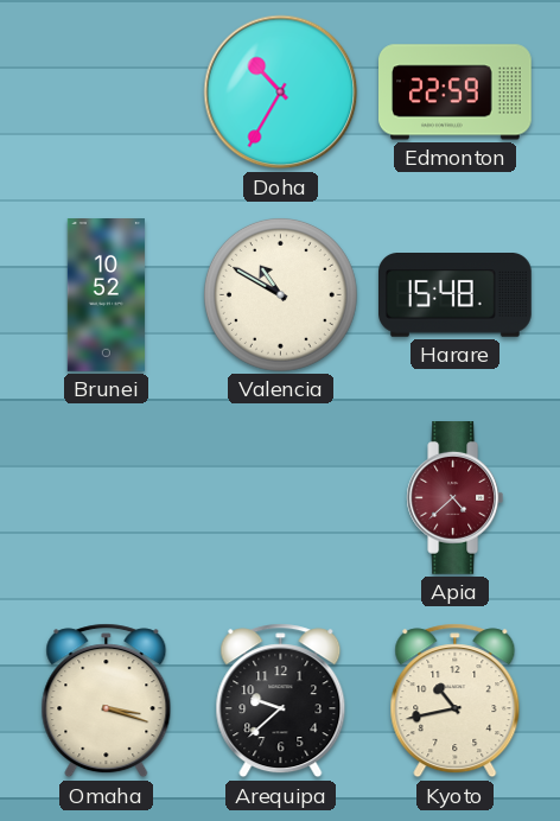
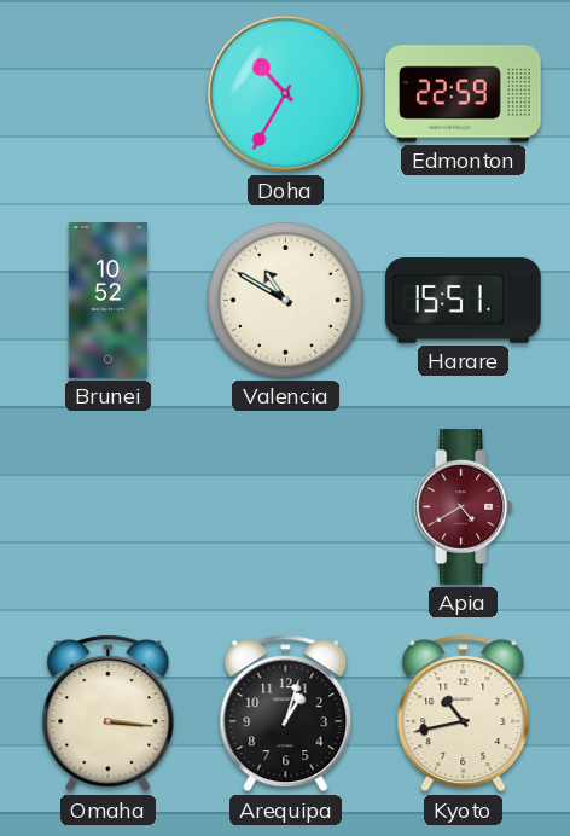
Harare: 15:48 -> 15:51
Apia: 4:38 -> 4:40
Omaha: 3:18 -> 3:16
Arequipa: 9:38 -> 1:03
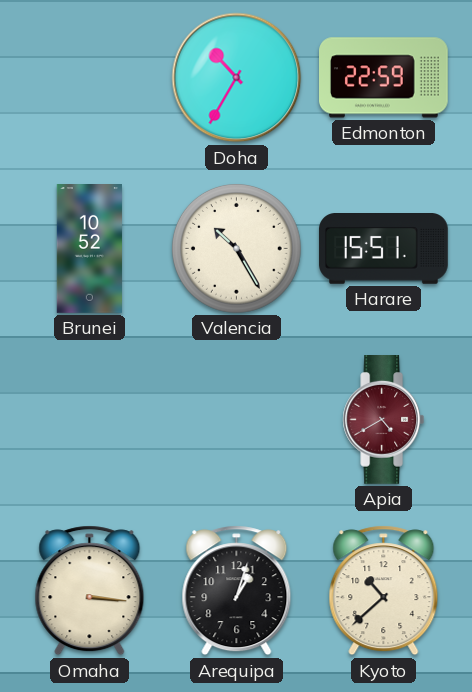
Valencia: 10:50 -> 10:25
Kyoto: 10:43 -> 10:38
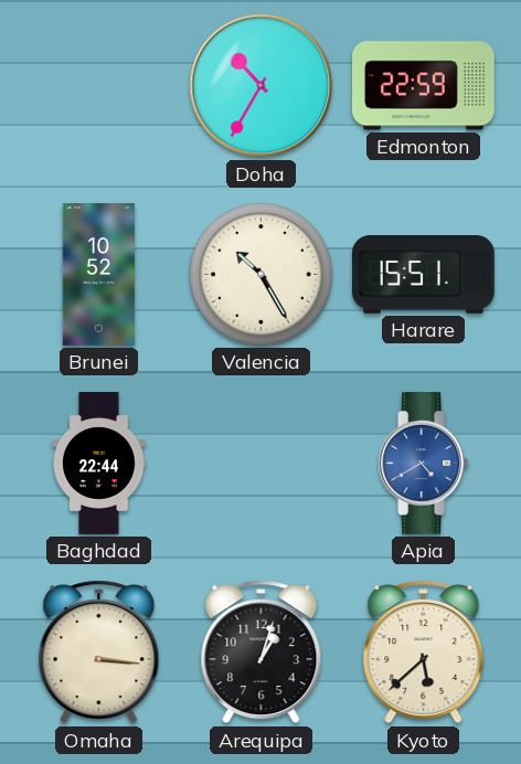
Baghdad: none -> 22:44
Apia dial: burgundy -> blue
Kyoto: 10:38 -> 5:38
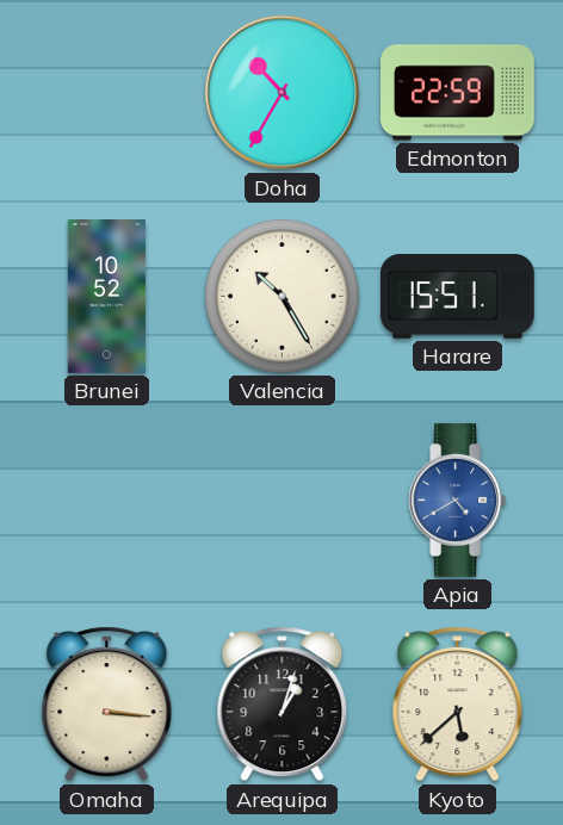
Baghdad: 22:44 -> none
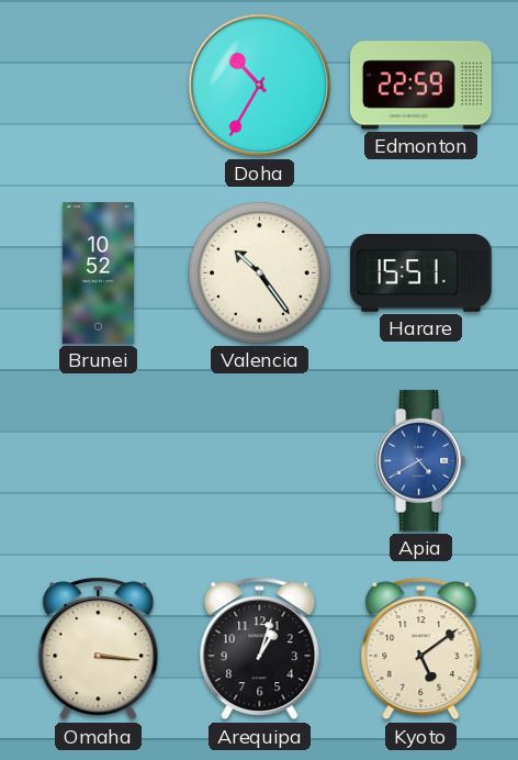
Valencia: 10:25 -> 10:24
Kyoto: 5:38 -> 5:09
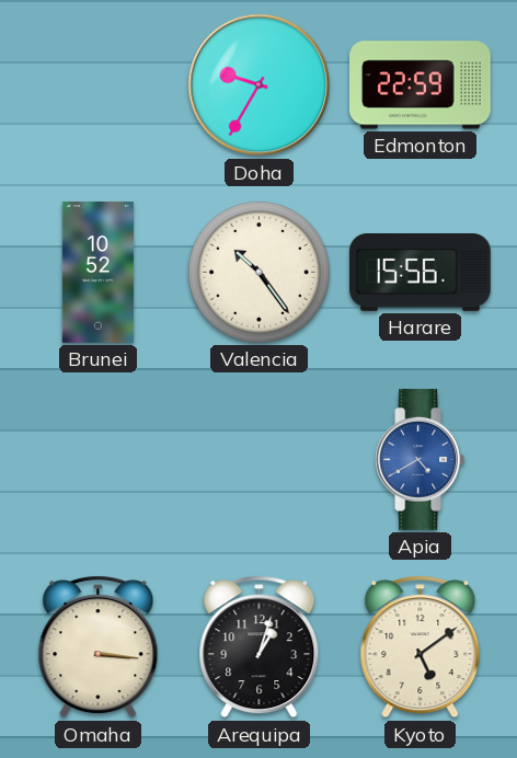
Doha: 10:35 -> 9:35
Harare: 15:51 -> 15:56
